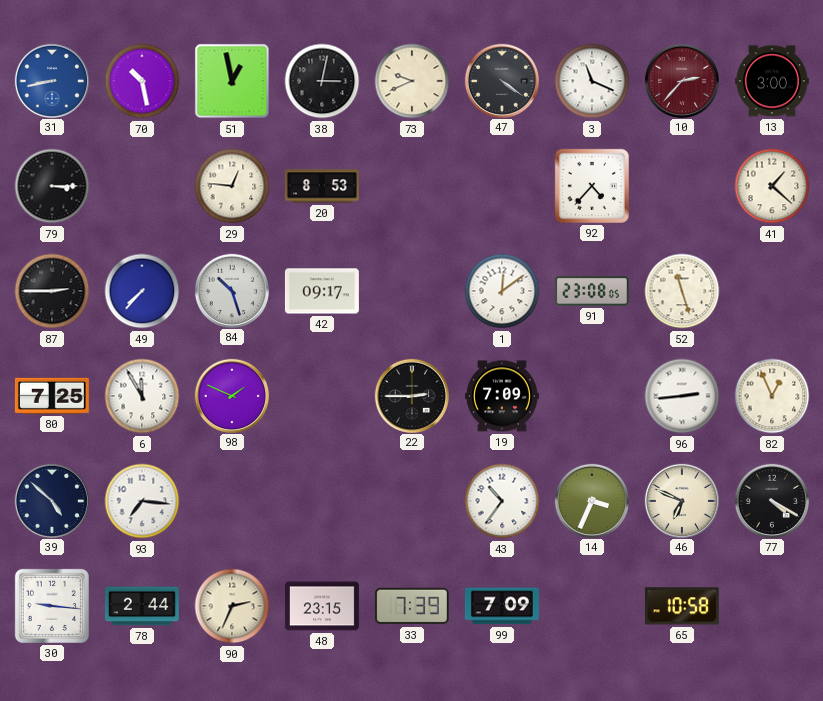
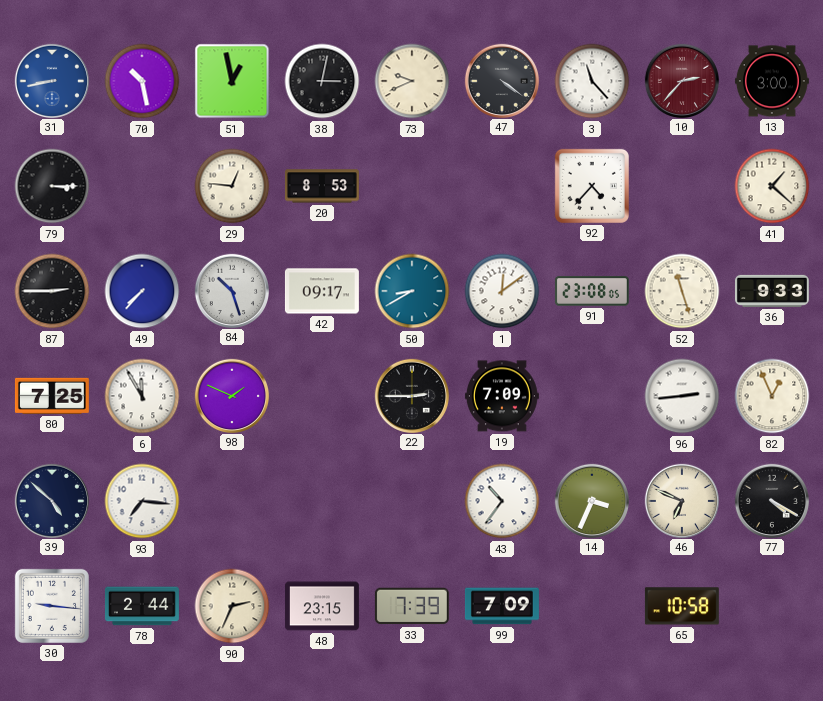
3: 11:19 -> 11:23
50: none -> 8:40
36: none -> 9:33
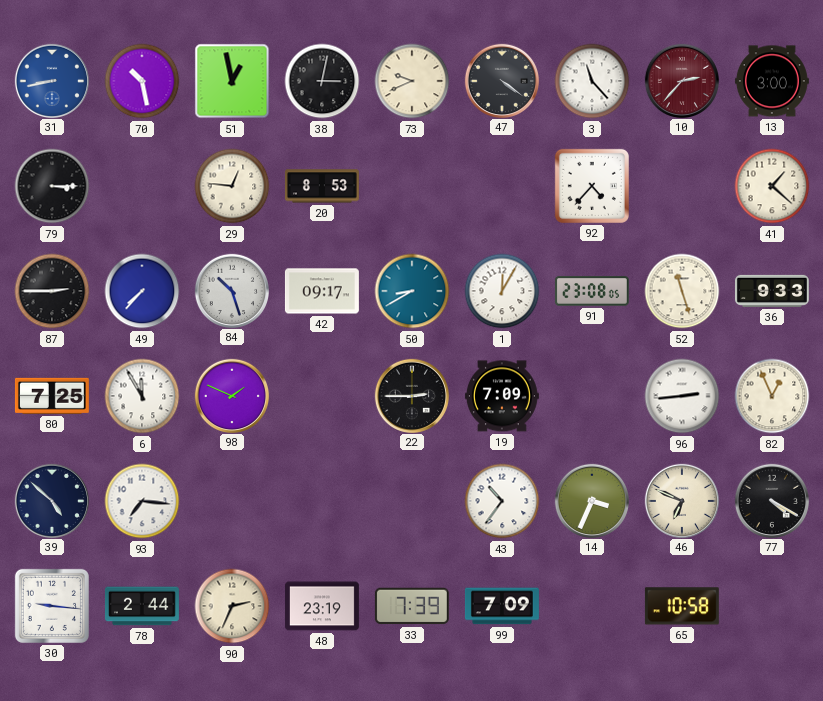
1: 12:09 -> 12:05
48: 23:15 -> 23:19
